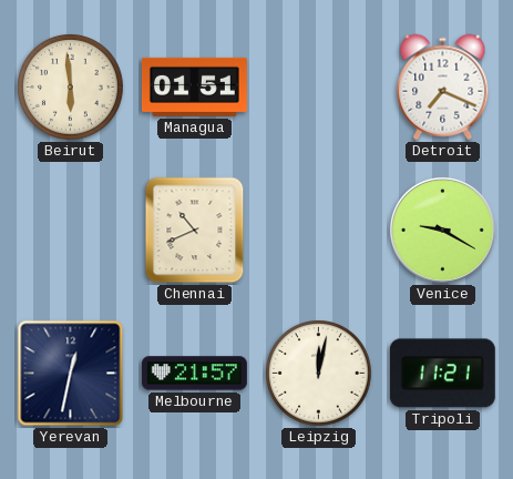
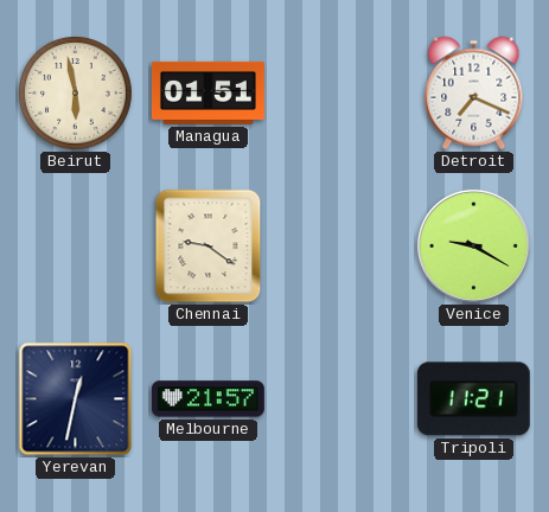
Beirut: 5:59 -> 5:58
Chennai: 10:41 -> 9:21
Leipzig: 12:02 -> none
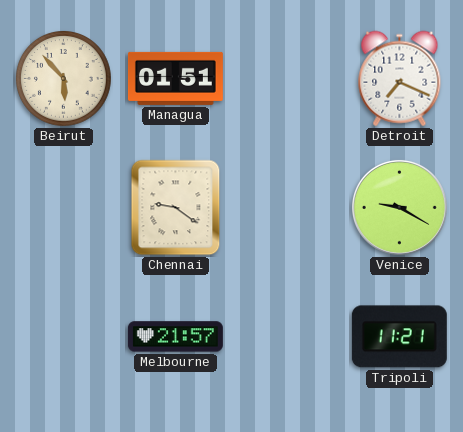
Beirut: 5:58 -> 5:53
Yerevan: 12:32 -> none
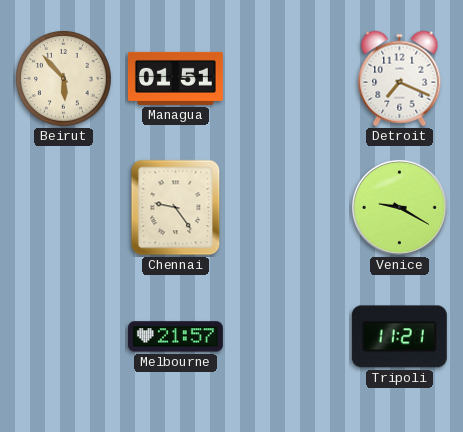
Chennai: 9:21 -> 9:24
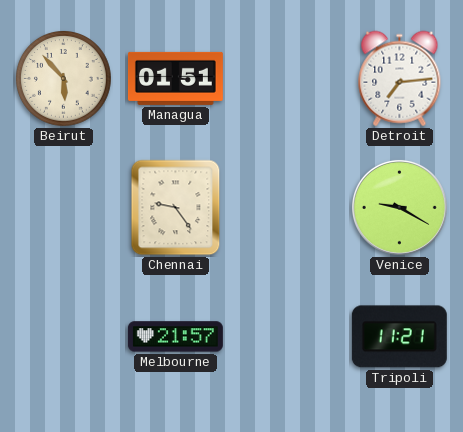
Detroit: 7:19 -> 7:14
